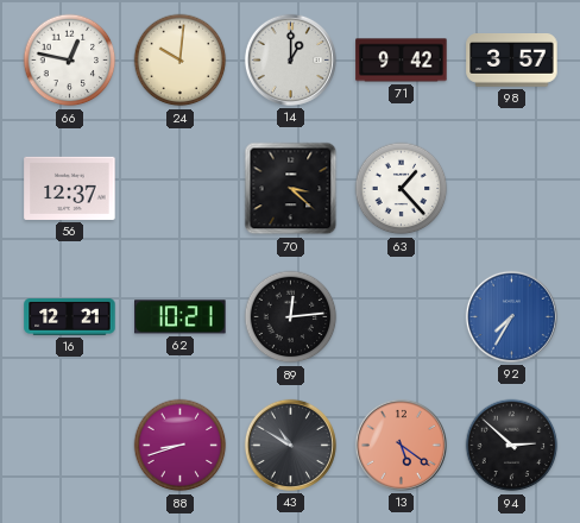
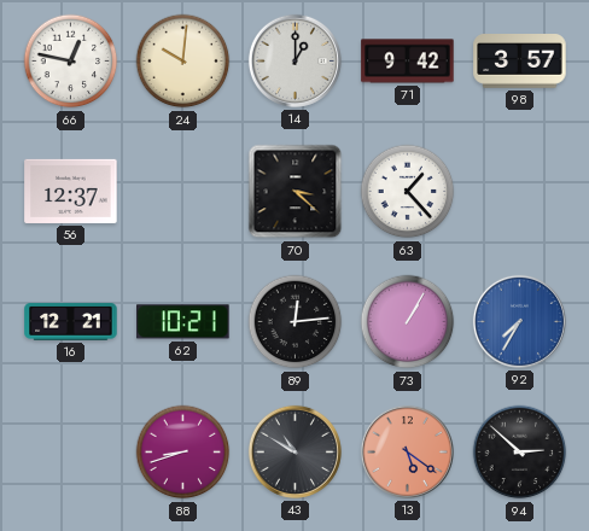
73: none -> 1:05
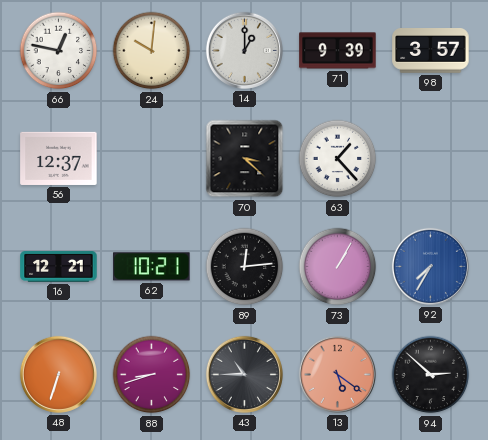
71: 9:42 -> 9:39
48: none -> 6:33
43: 10:50 -> 10:45
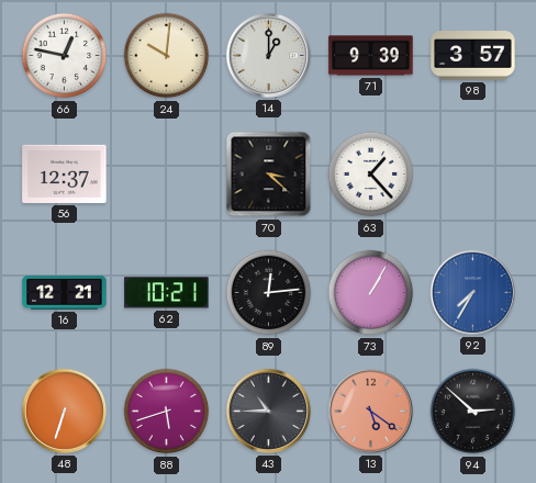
88: 8:42 -> 5:42
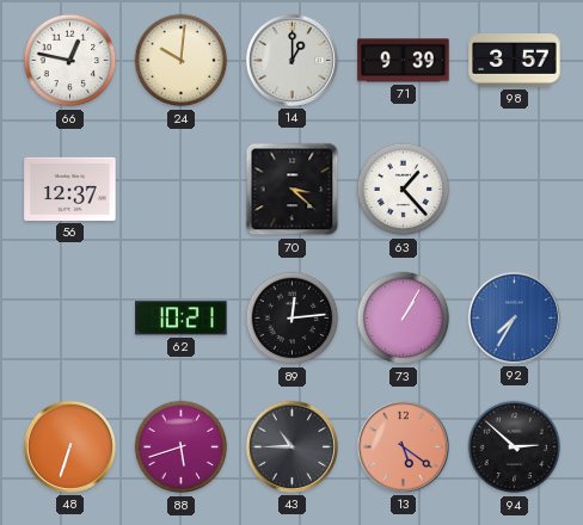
16: 12:21 -> none
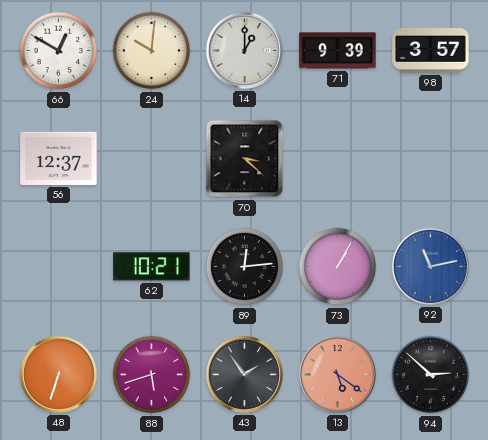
66: 12:47 -> 12:50
63: 1:23 -> none
92: 7:35 -> 11:13
43: 10:45 -> 1:54
